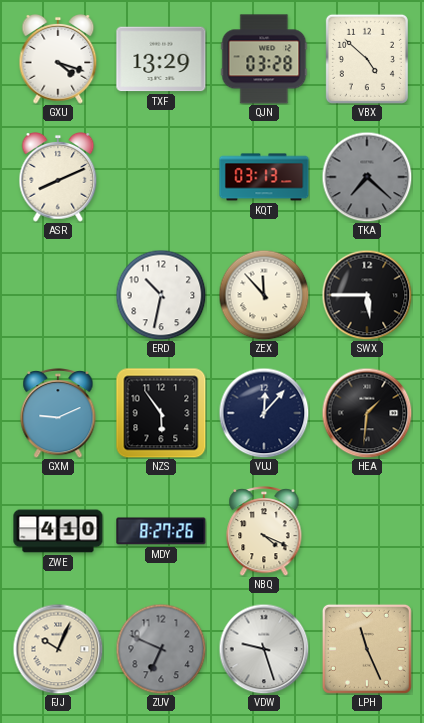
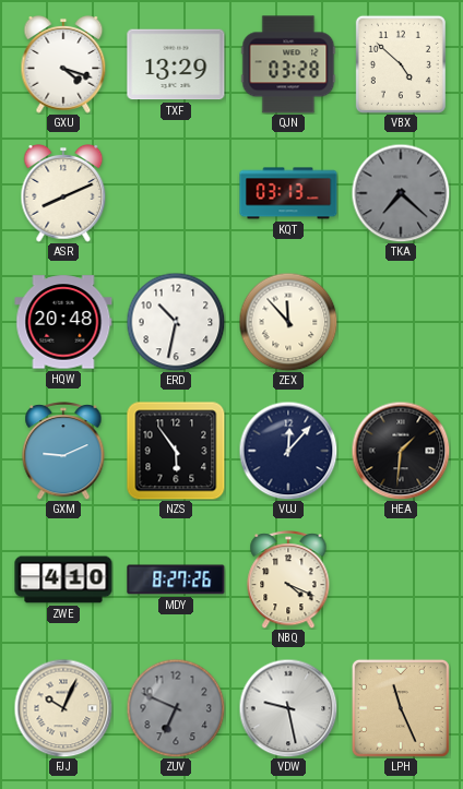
HQW: none -> 20:48
SWX: 5:45 -> none
VDW: 9:27 -> 9:28
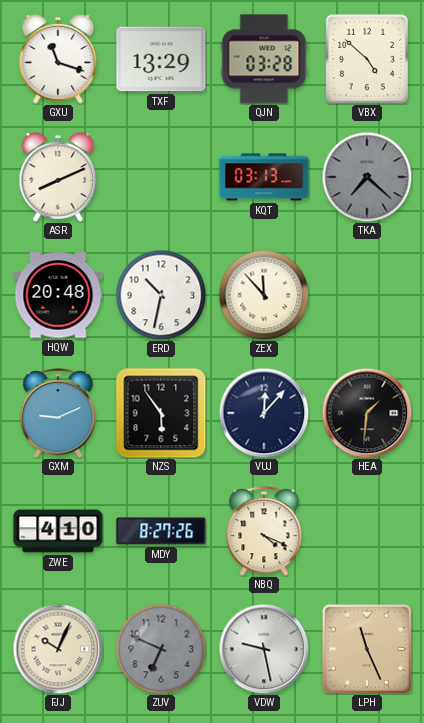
GXU: 4:18 -> 11:18
